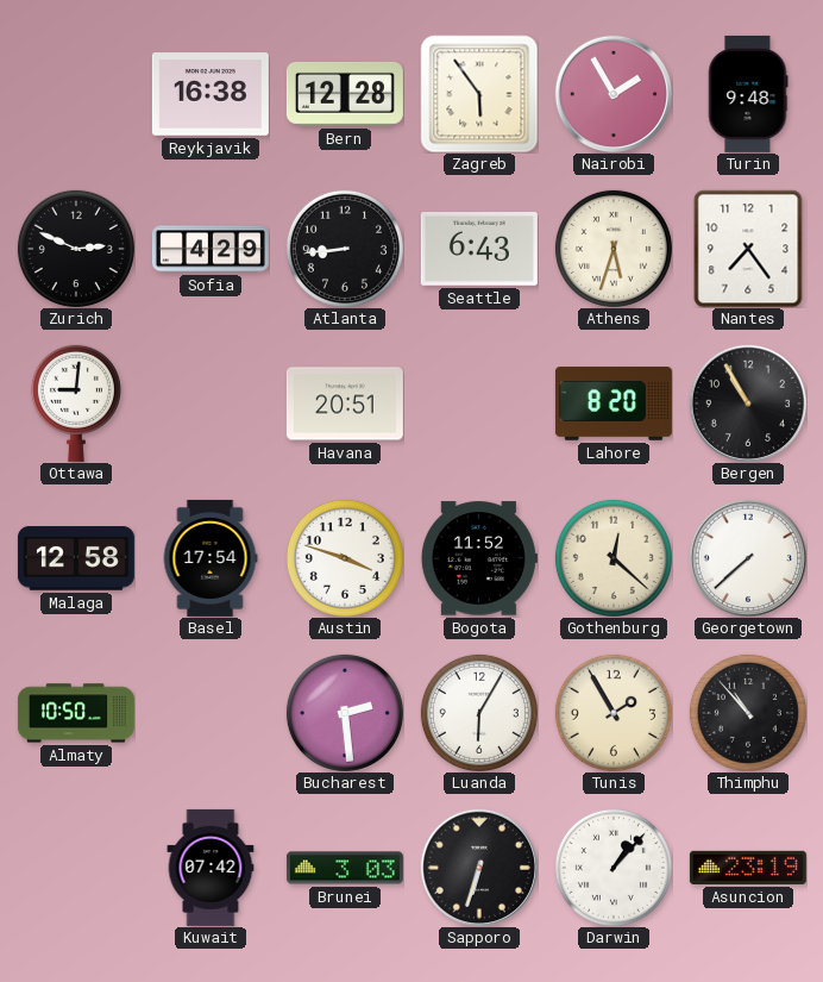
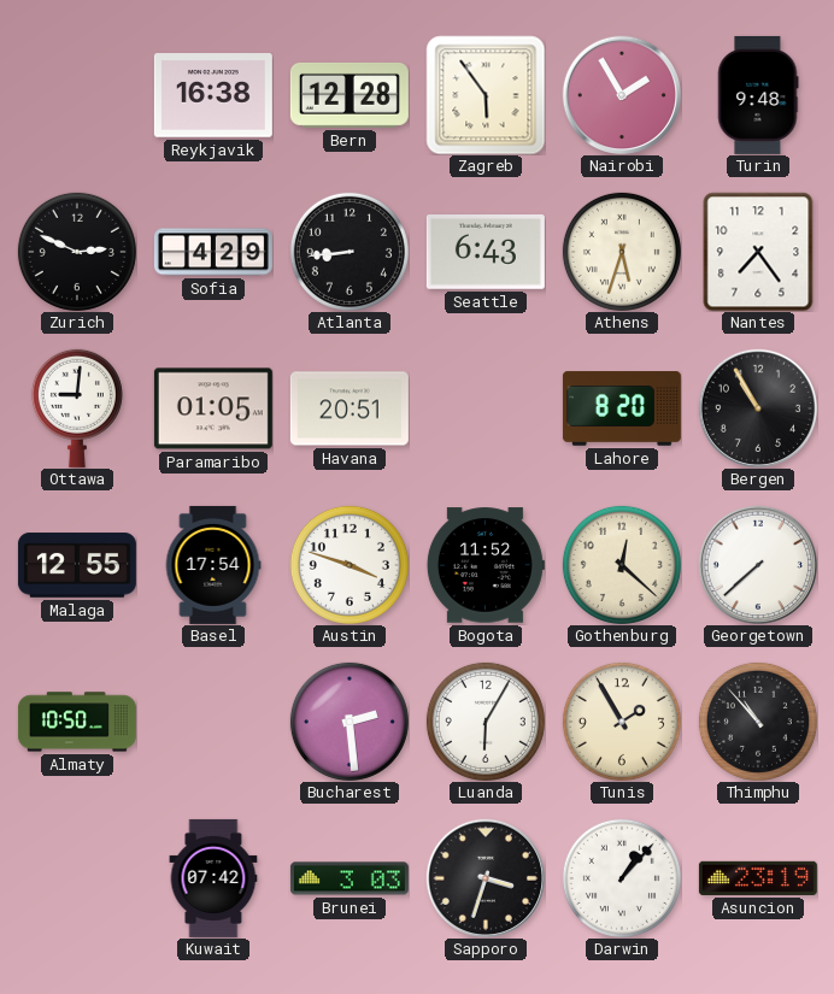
Paramaribo: none -> 01:05
Malaga: 12:58 -> 12:55
Sapporo: 6:33 -> 3:33
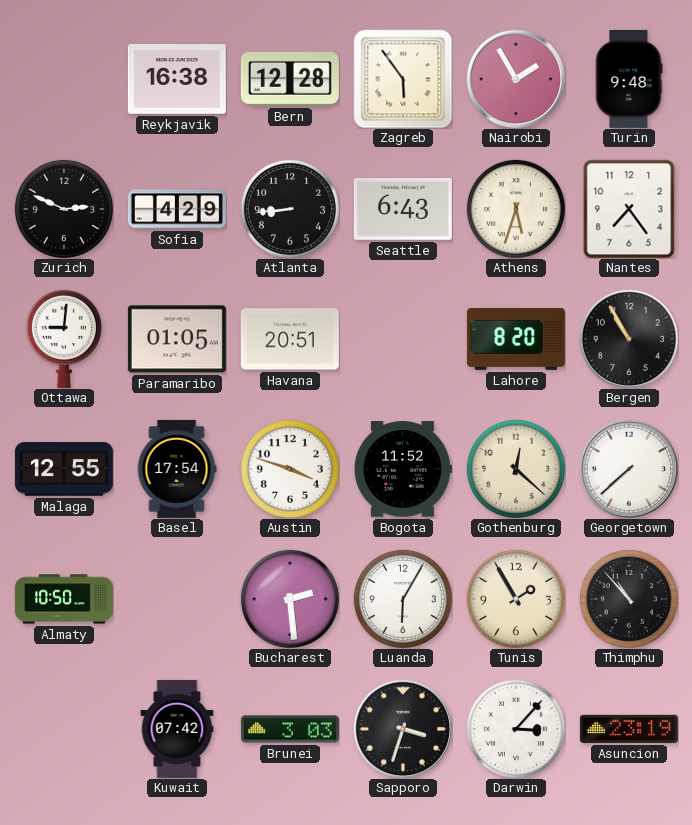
Darwin: 1:07 -> 3:07
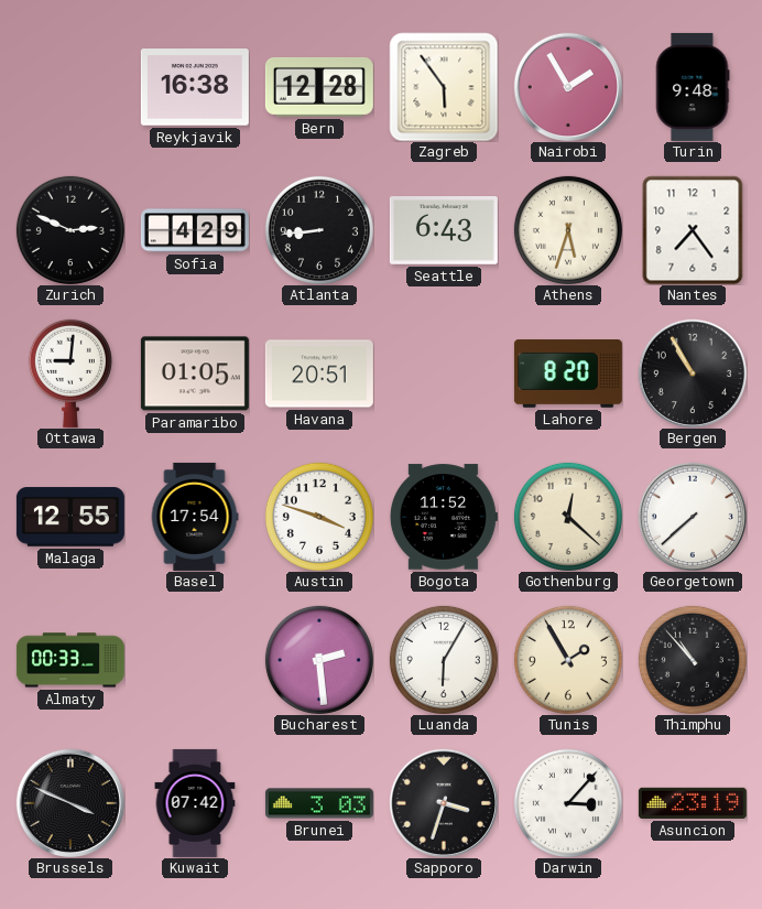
Almaty: 10:50 -> 00:33
Brussels: none -> 3:49
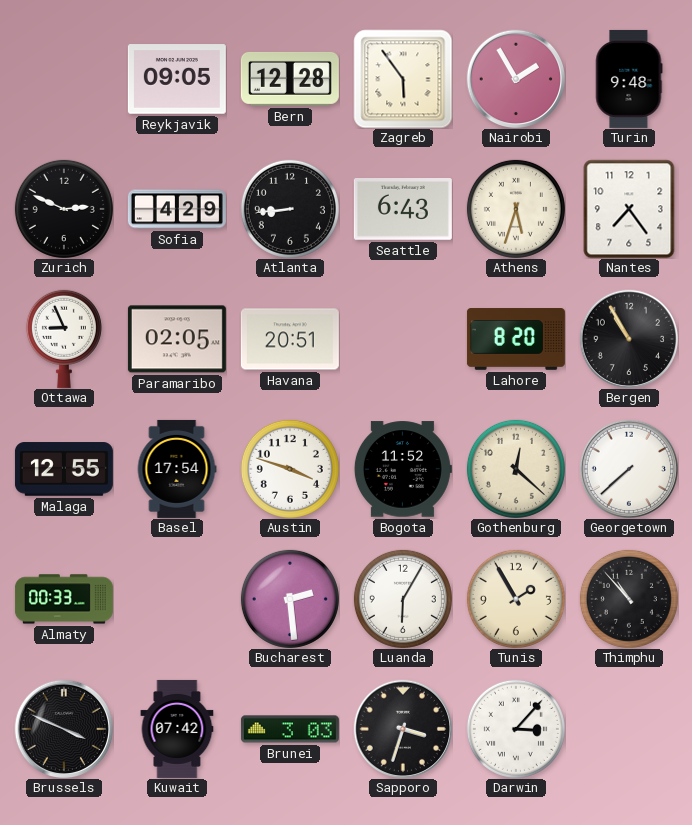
Reykjavik: 16:38 -> 09:05
Ottawa: 9:01 -> 8:56
Paramaribo: 01:05 -> 02:05
Asuncion: 23:19 -> none
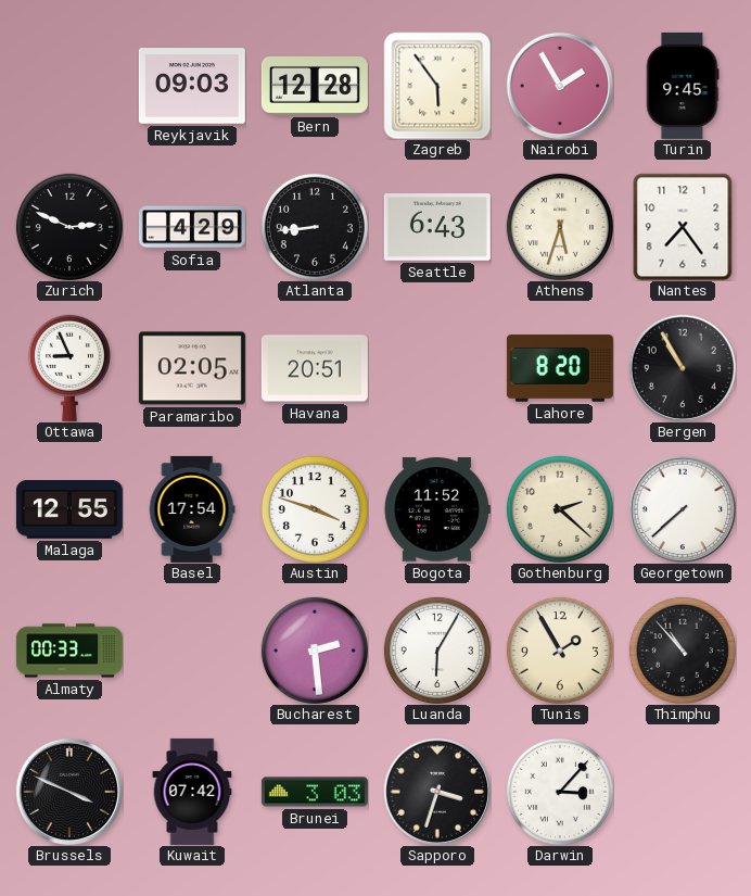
Reykjavik: 09:05 -> 09:03
Turin: 9:48 -> 9:45
Gothenburg: 12:22 -> 2:22
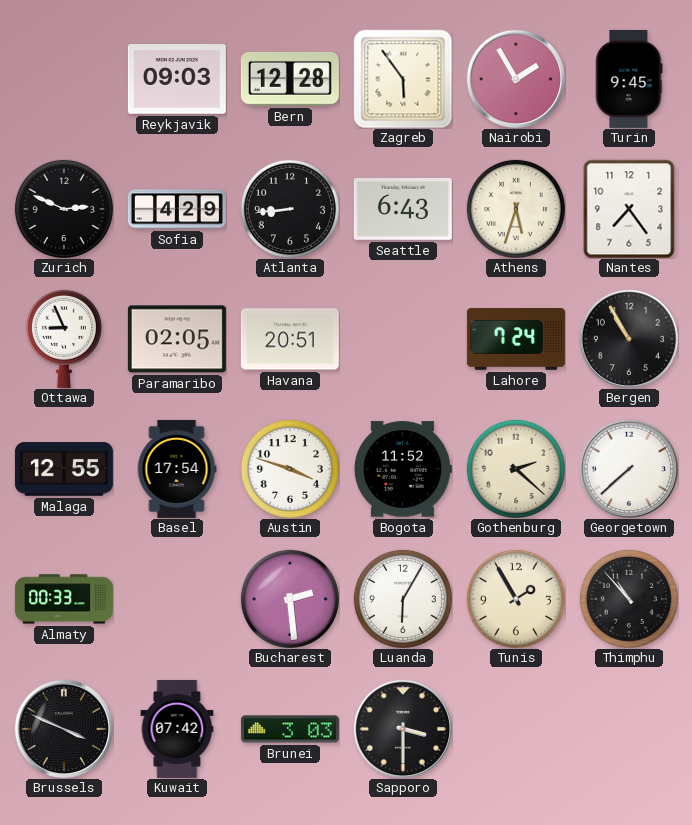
Lahore: 8:20 -> 7:24
Sapporo: 3:33 -> 3:30
Darwin: 3:07 -> none
